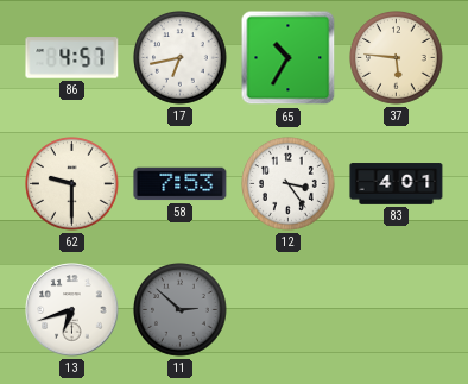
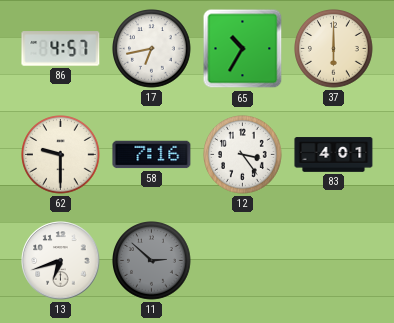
37: 5:46 -> 6:00
58: 7:53 -> 7:16
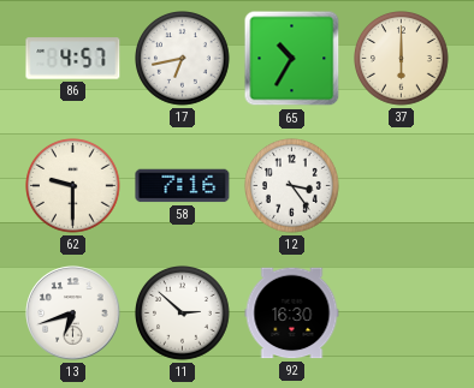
83: 4:01 -> none
11 dial: grey -> white
92: none -> 16:30
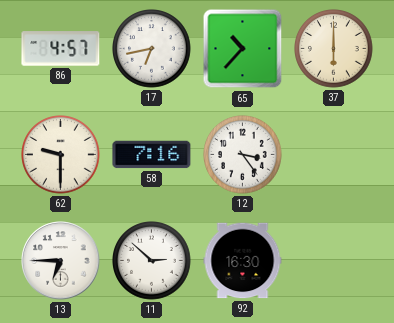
65: 10:35 -> 10:37
13: 6:42 -> 6:45
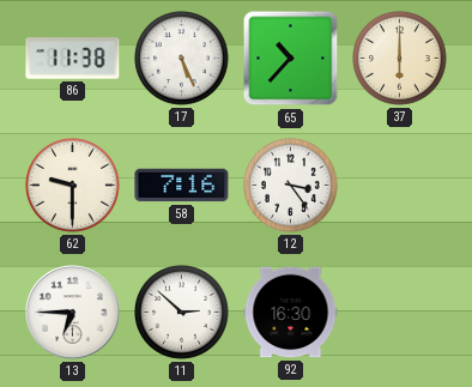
86: 4:57 -> 11:38
17: 6:43 -> 5:26
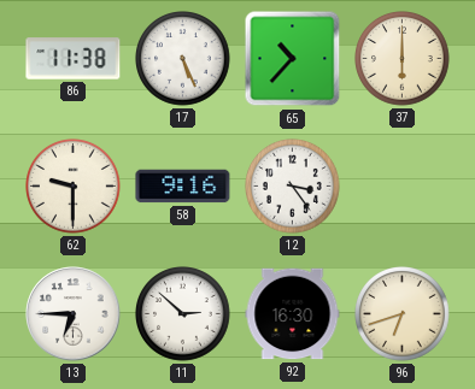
58: 7:16 -> 9:16
96: none -> 6:42
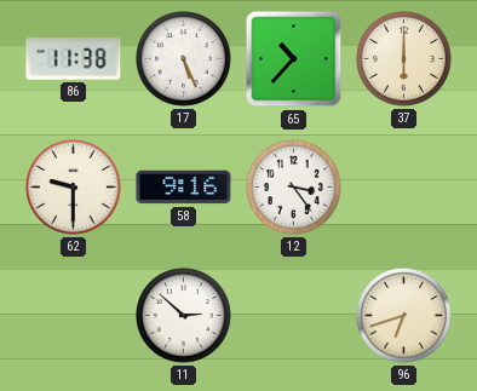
13: 6:45 -> none
92: 16:30 -> none
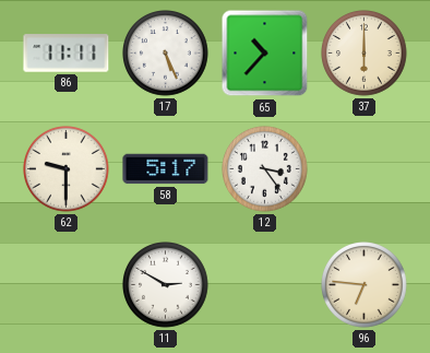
86: 11:38 -> 11:11
58: 9:16 -> 5:17
11: 2:52 -> 2:50
96: 6:42 -> 6:46
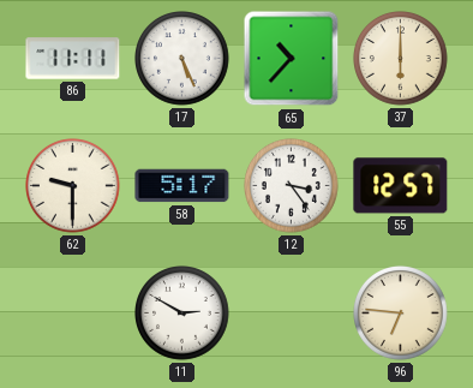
55: none -> 12:57
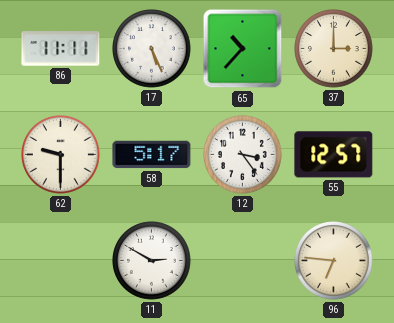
37: 6:00 -> 3:00
